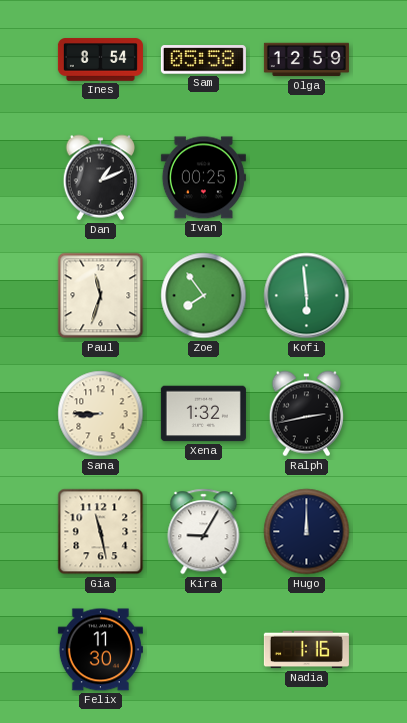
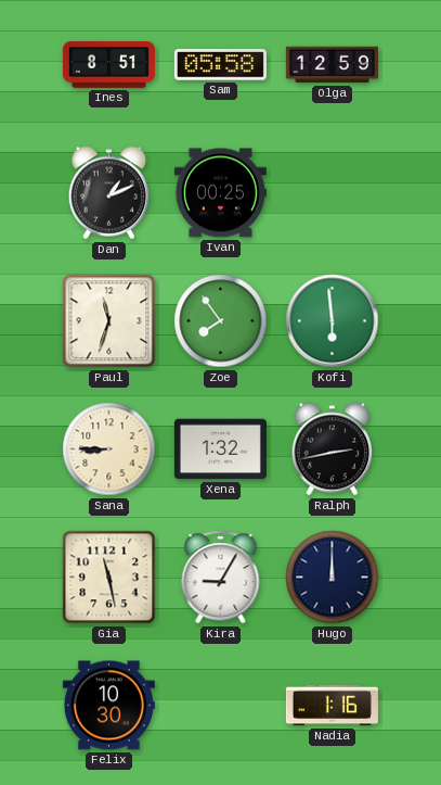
Ines: 8:54 -> 8:51
Felix: 11:30 -> 10:30
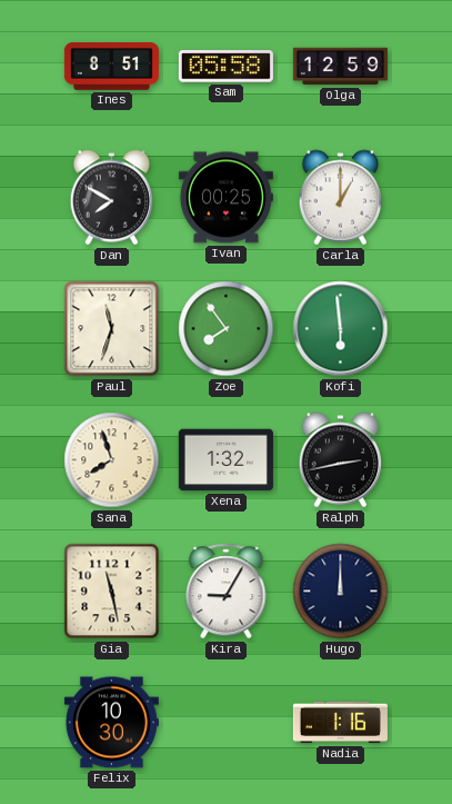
Dan: 1:11 -> 7:50
Carla: none -> 1:00
Sana: 8:45 -> 7:57
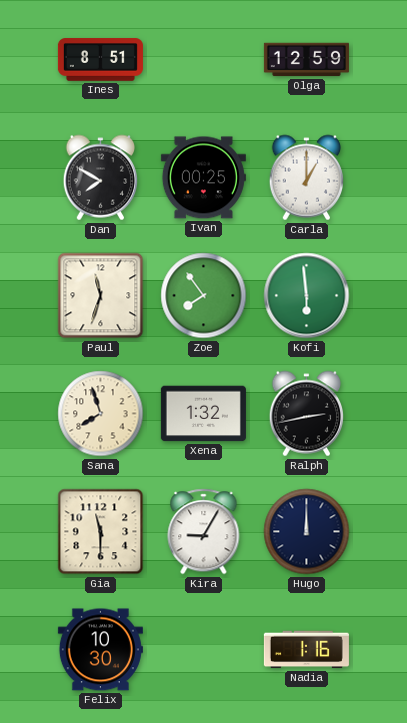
Sam: 05:58 -> none
Gia: 11:28 -> 11:30
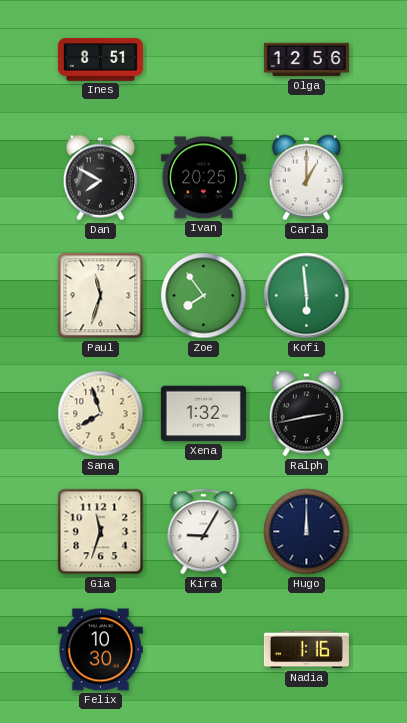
Olga: 12:59 -> 12:56
Ivan: 00:25 -> 20:25
Gia: 11:30 -> 11:33
